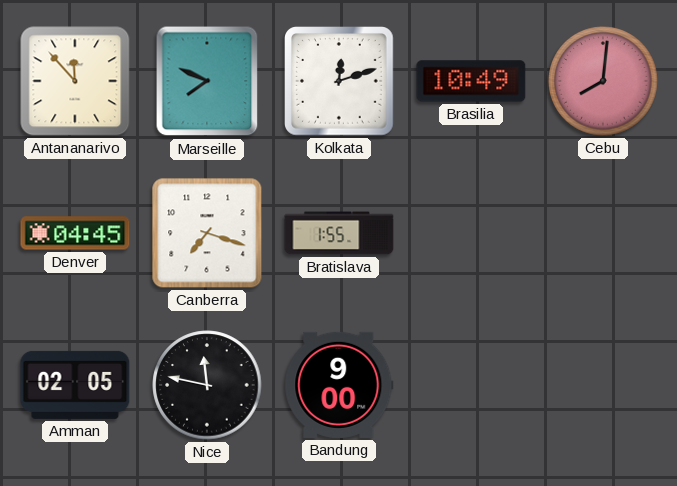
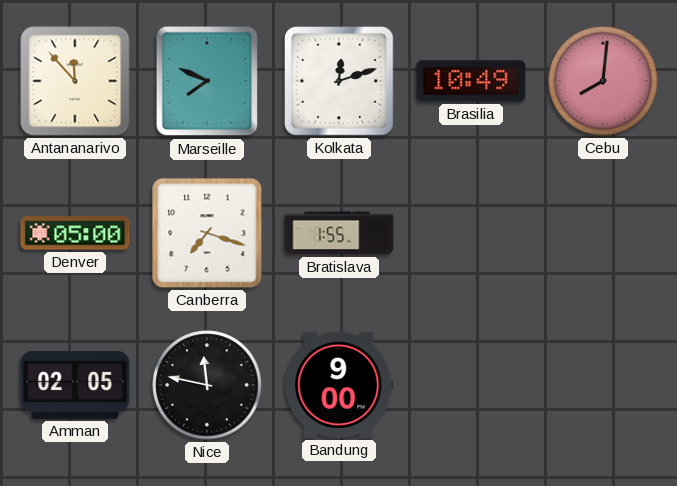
Denver: 04:45 -> 05:00
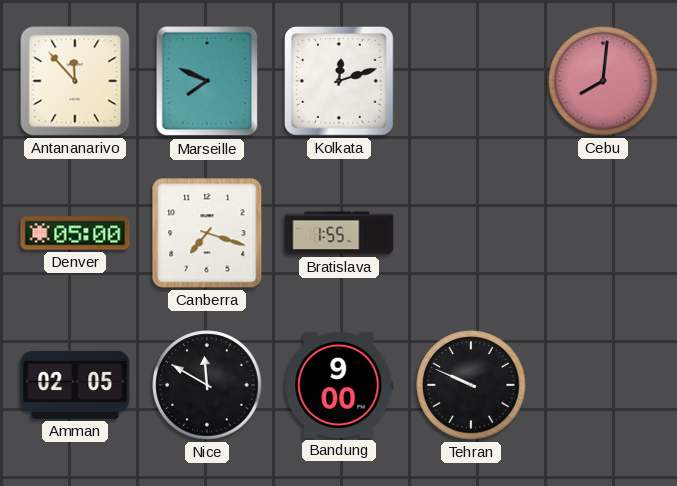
Brasilia: 10:49 -> none
Nice: 11:47 -> 11:50
Tehran: none -> 9:49
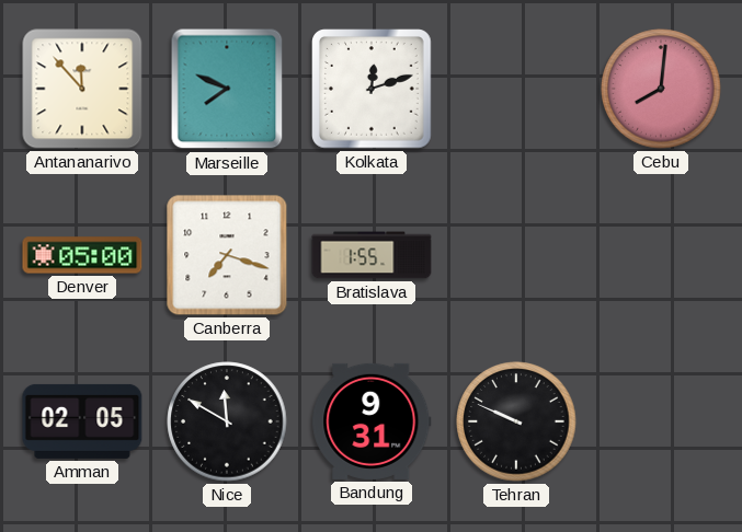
Bandung: 9:00 -> 9:31
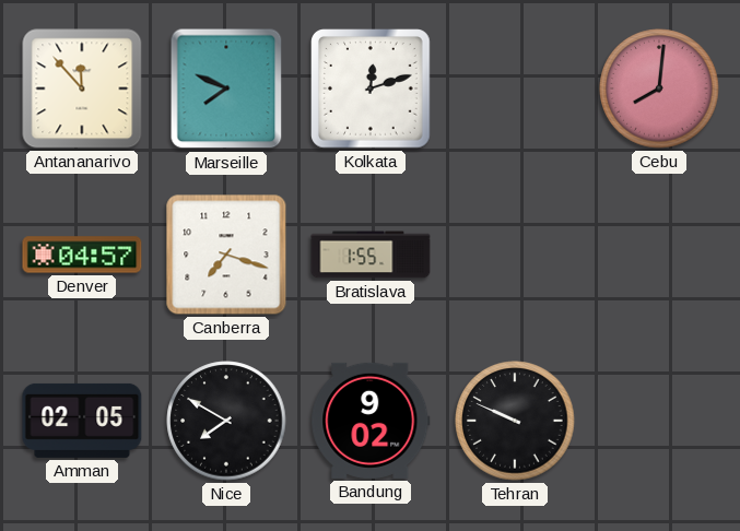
Denver: 05:00 -> 04:57
Nice: 11:50 -> 7:50
Bandung: 9:31 -> 9:02
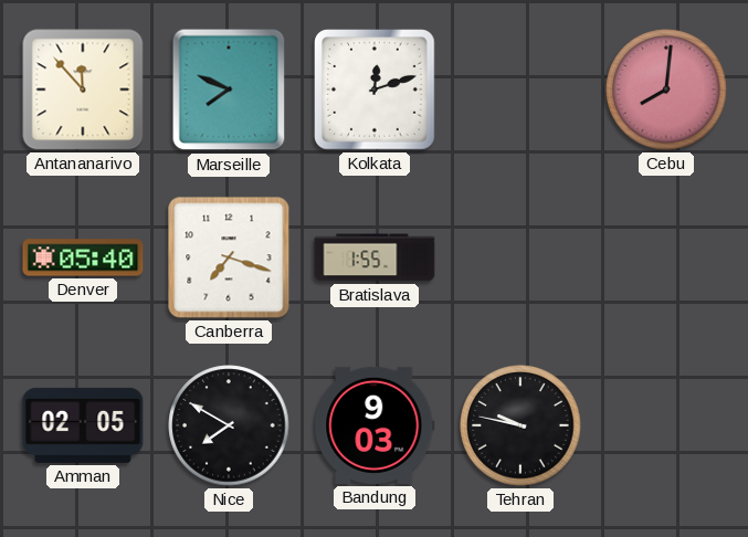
Denver: 04:57 -> 05:40
Bandung: 9:02 -> 9:03
Tehran: 9:49 -> 9:47
